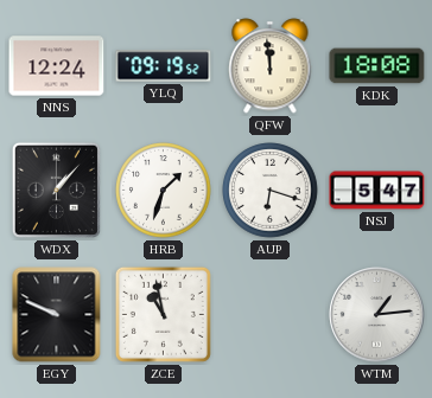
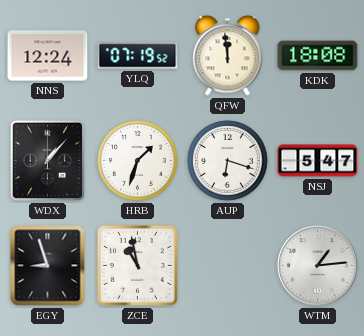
YLQ: 09:19 -> 07:19
EGY: 9:49 -> 8:57
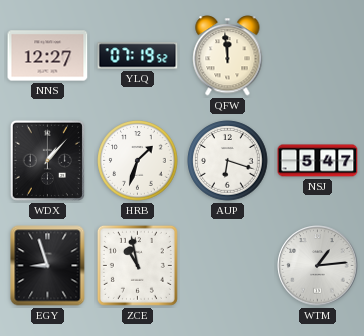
NNS: 12:24 -> 12:27
KDK: 18:08 -> none
